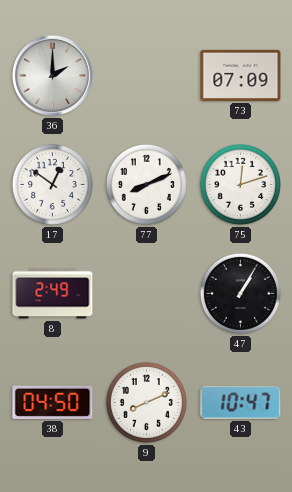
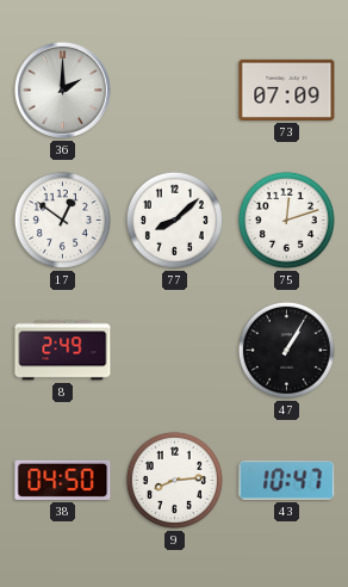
77: 8:11 -> 8:08
9: 8:11 -> 8:14
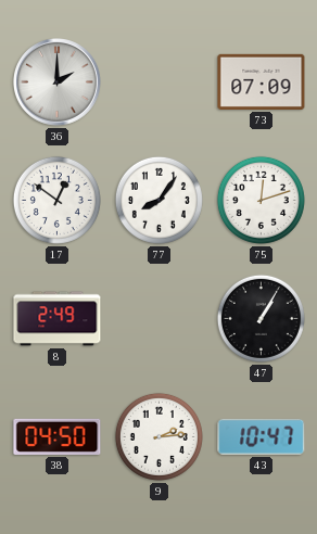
77: 8:08 -> 8:06
9: 8:14 -> 2:14
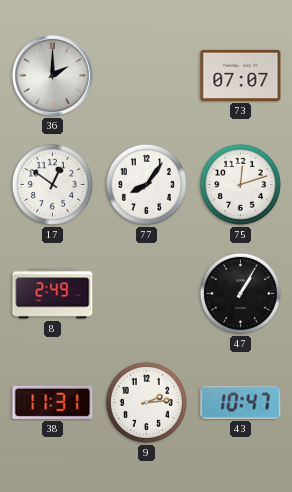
73: 07:09 -> 07:07
38: 04:50 -> 11:31
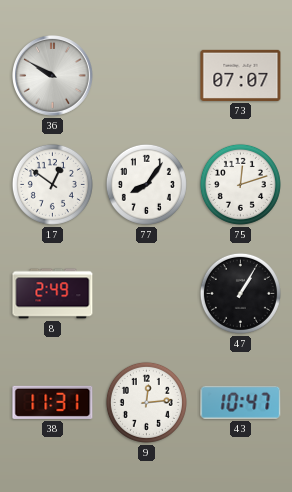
36: 2:00 -> 9:50
9: 2:14 -> 12:14
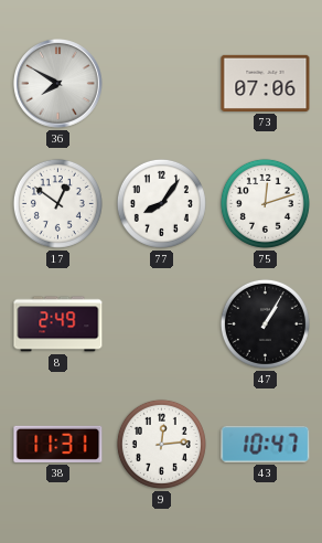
36: 9:50 -> 7:50
73: 07:07 -> 07:06
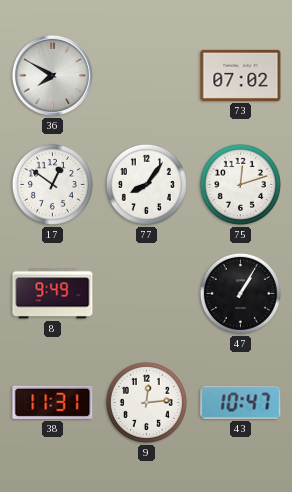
73: 07:06 -> 07:02
8: 2:49 -> 9:49
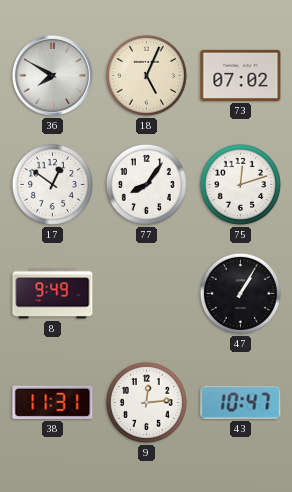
18: none -> 5:04
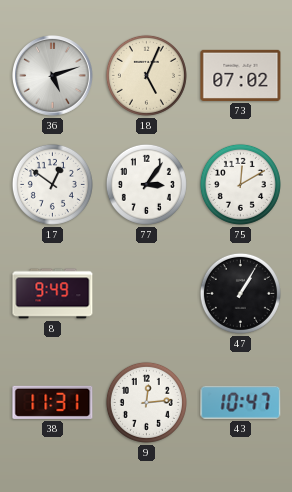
36: 7:50 -> 5:12
77: 8:06 -> 3:06
75: 12:12 -> 12:10
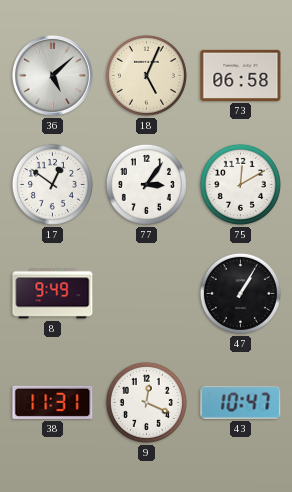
36: 5:12 -> 5:08
73: 07:02 -> 06:58
9: 12:14 -> 12:19
